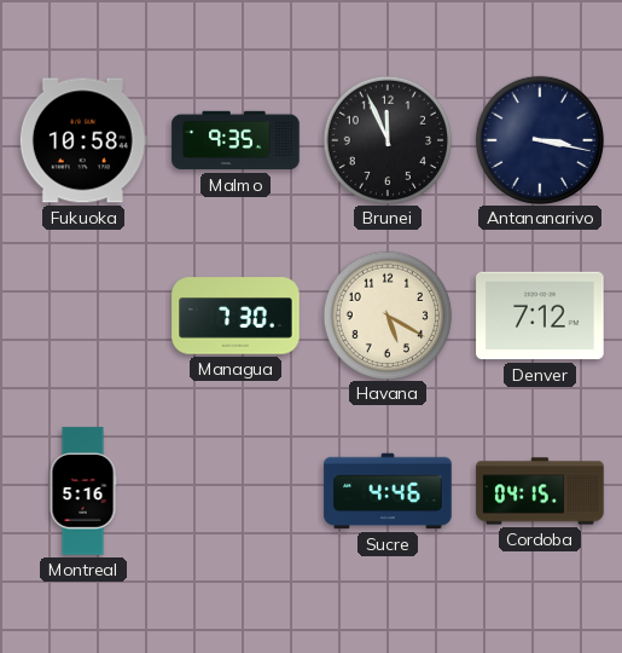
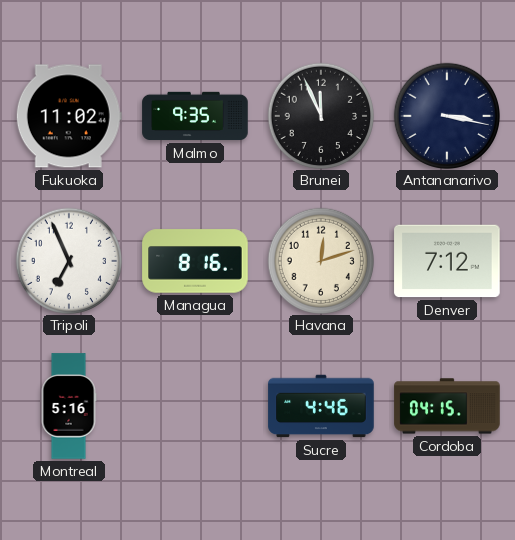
Fukuoka: 10:58 -> 11:02
Tripoli: none -> 6:56
Managua: 7:30 -> 8:16
Havana: 5:20 -> 12:12
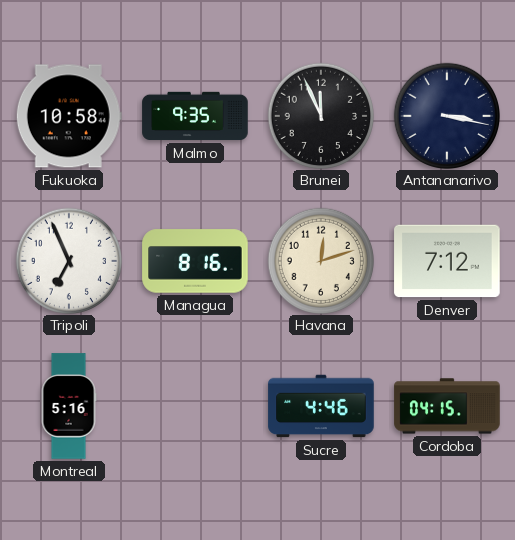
Fukuoka: 11:02 -> 10:58
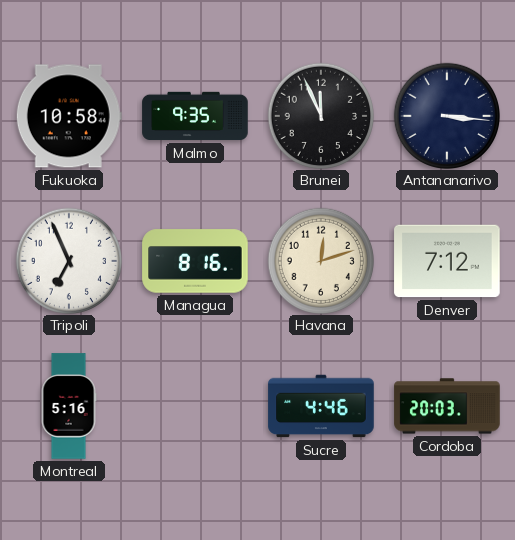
Antananarivo: 3:17 -> 3:16
Cordoba: 04:15 -> 20:03
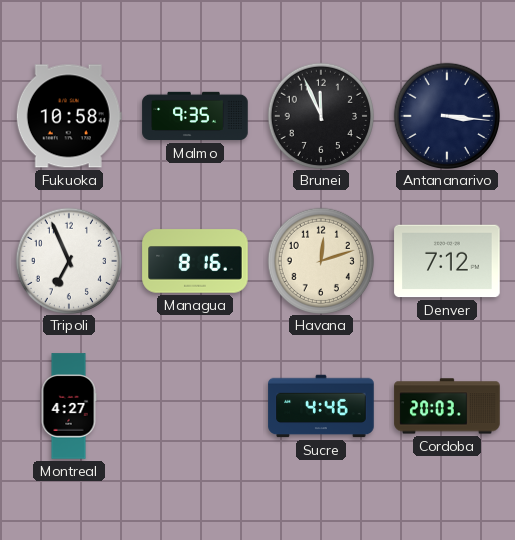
Montreal: 5:16 -> 4:27
